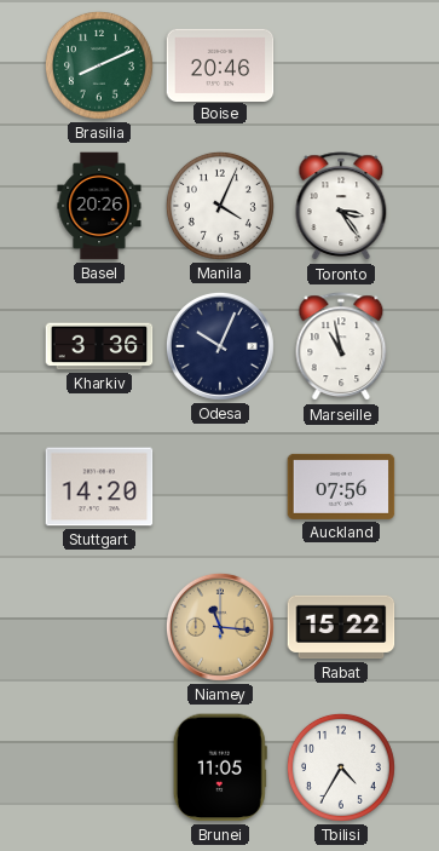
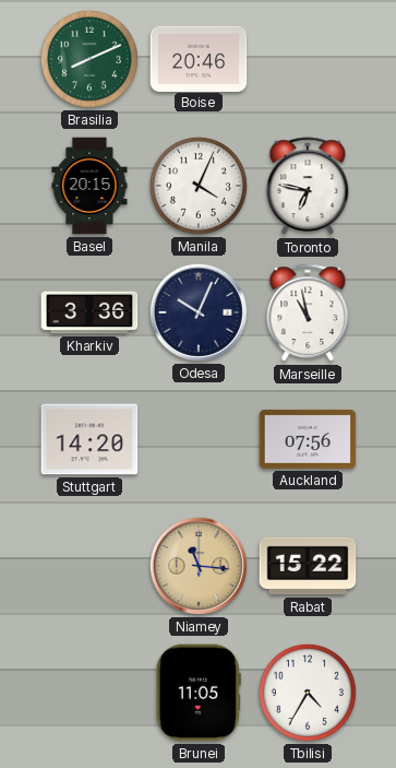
Basel: 20:26 -> 20:15
Toronto: 3:24 -> 6:47
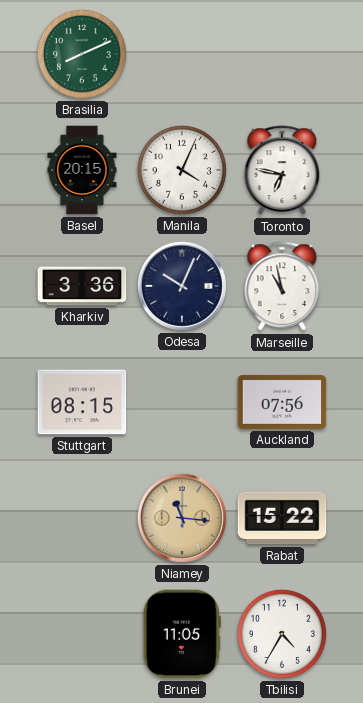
Boise: 20:46 -> none
Stuttgart: 14:20 -> 08:15
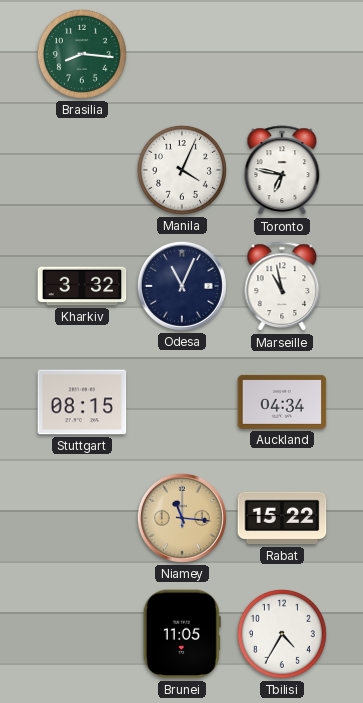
Brasilia: 8:11 -> 8:16
Basel: 20:15 -> none
Kharkiv: 3:36 -> 3:32
Odesa: 10:04 -> 11:04
Auckland: 07:56 -> 04:34
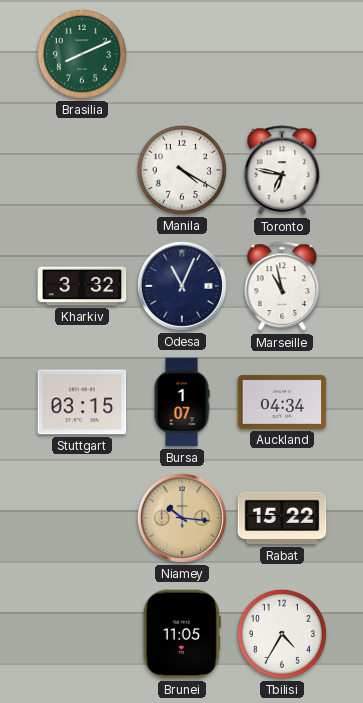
Brasilia: 8:16 -> 8:11
Manila: 4:04 -> 4:20
Stuttgart: 08:15 -> 03:15
Bursa: none -> 1:07
Niamey: 11:16 -> 10:16
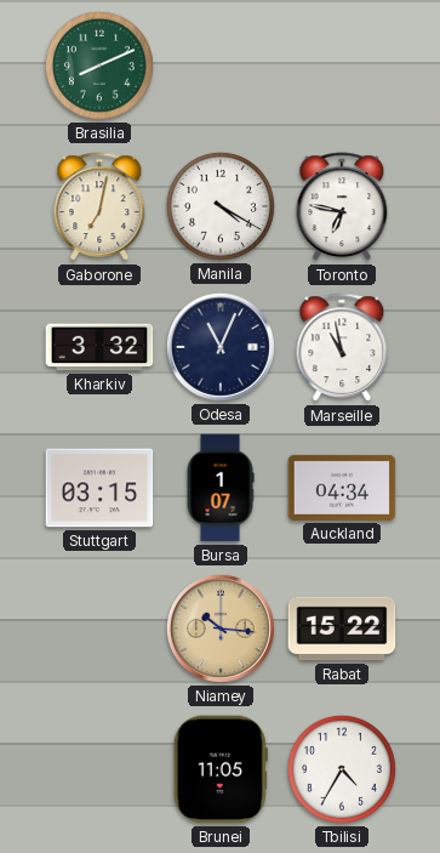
Gaborone: none -> 7:02
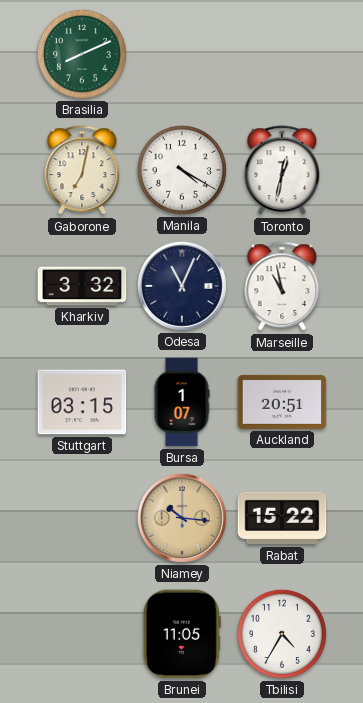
Toronto: 6:47 -> 12:32
Auckland: 04:34 -> 20:51
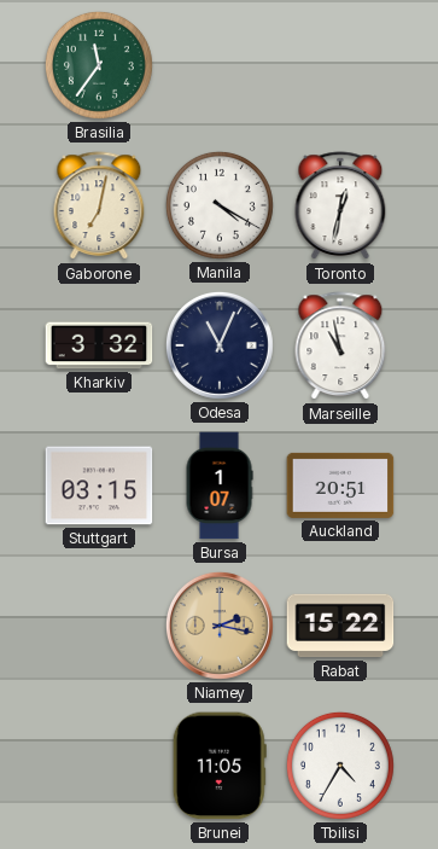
Brasilia: 8:11 -> 11:36
Niamey: 10:16 -> 2:17
